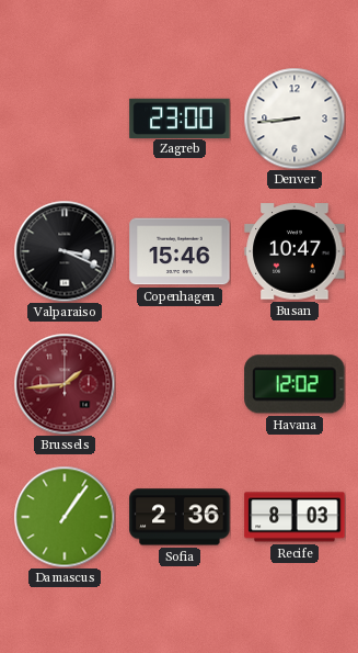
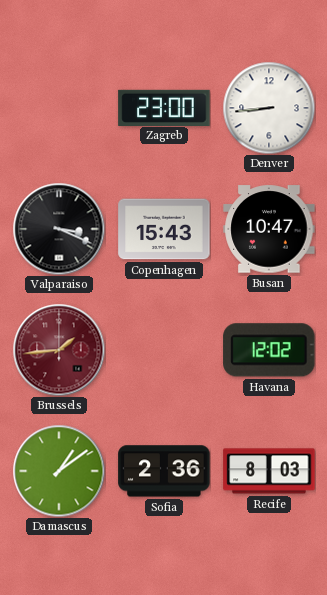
Copenhagen: 15:46 -> 15:43
Damascus: 1:06 -> 1:09
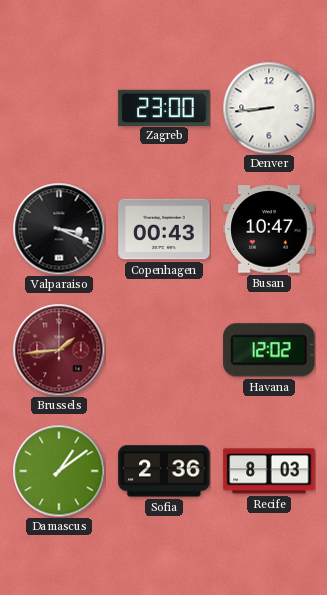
Copenhagen: 15:43 -> 00:43
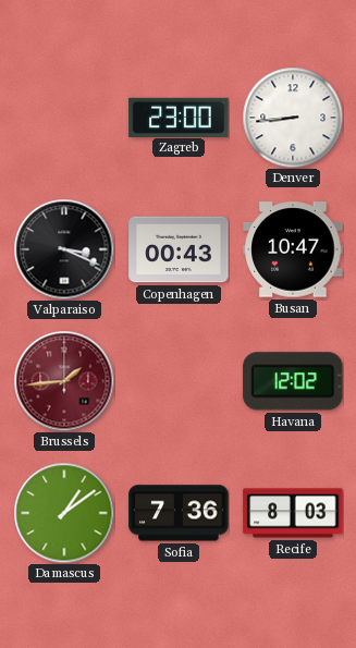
Sofia: 2:36 -> 7:36
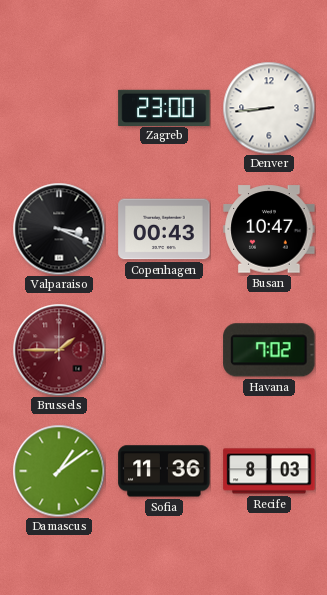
Brussels: 1:44 -> 1:45
Havana: 12:02 -> 7:02
Sofia: 7:36 -> 11:36
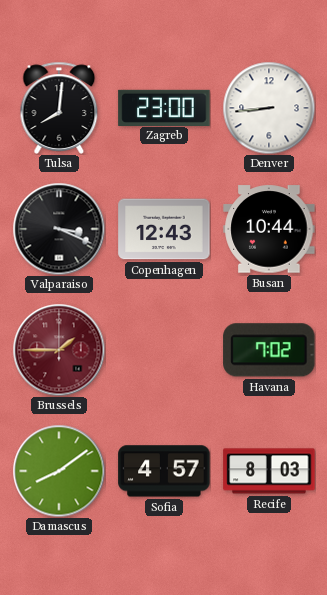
Tulsa: none -> 8:01
Copenhagen: 00:43 -> 12:43
Busan: 10:47 -> 10:44
Damascus: 1:09 -> 8:09
Sofia: 11:36 -> 4:57
